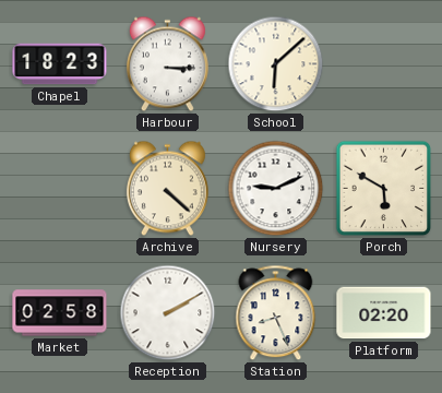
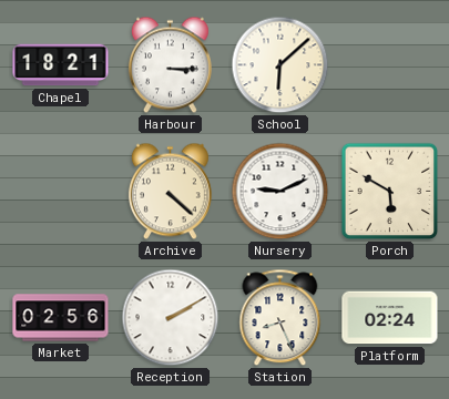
Chapel: 18:23 -> 18:21
Market: 02:58 -> 02:56
Platform: 02:20 -> 02:24
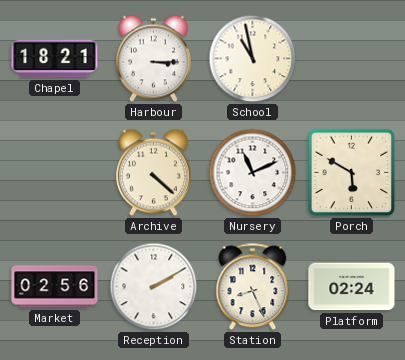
School: 6:08 -> 10:58
Nursery: 9:11 -> 11:11
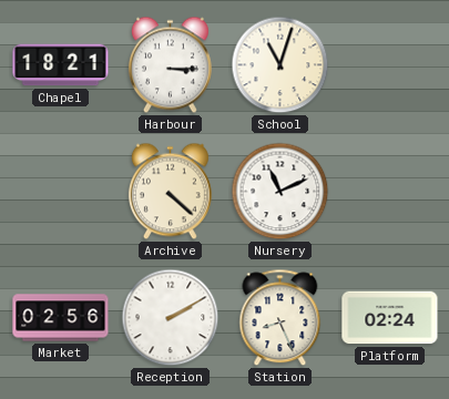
School: 10:58 -> 11:03
Porch: 5:50 -> none
